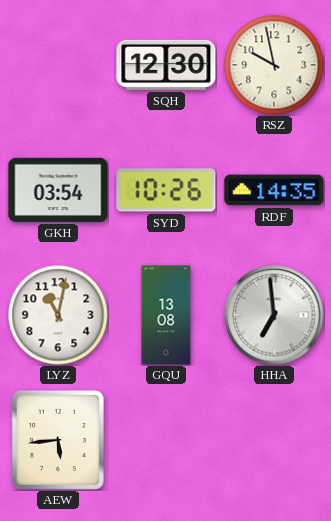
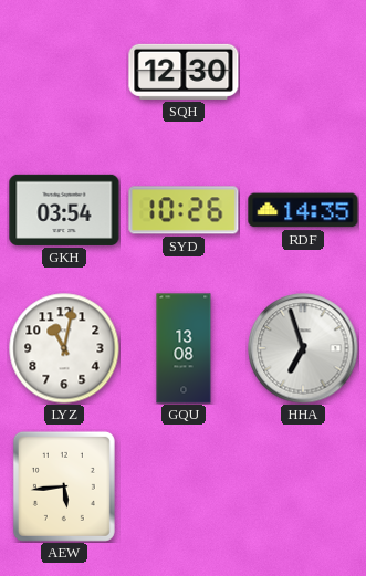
RSZ: 9:58 -> none
HHA: 6:59 -> 6:57
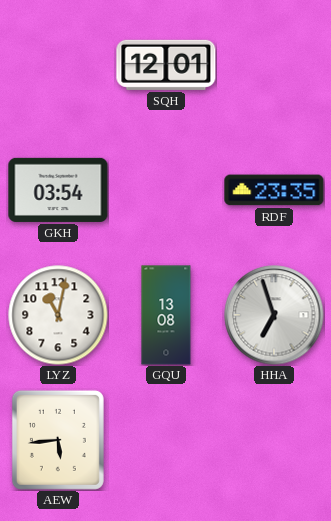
SQH: 12:30 -> 12:01
SYD: 10:26 -> none
RDF: 14:35 -> 23:35
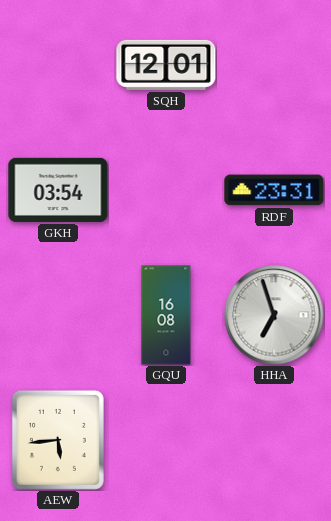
RDF: 23:35 -> 23:31
LYZ: 11:02 -> none
GQU: 13:08 -> 16:08
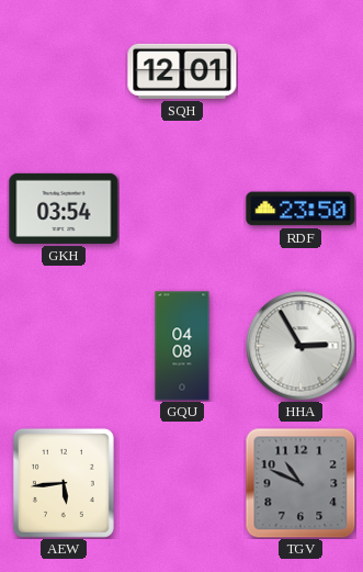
RDF: 23:31 -> 23:50
GQU: 16:08 -> 04:08
HHA: 6:57 -> 2:55
TGV: none -> 10:49
